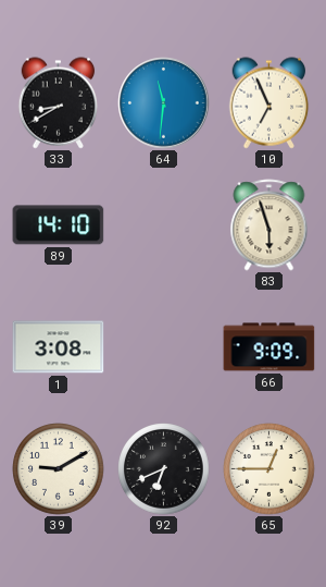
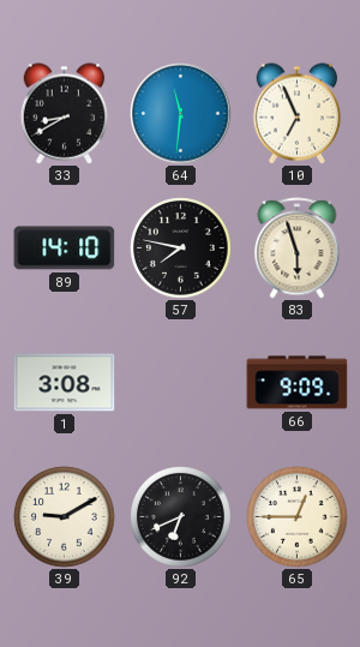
57: none -> 7:47
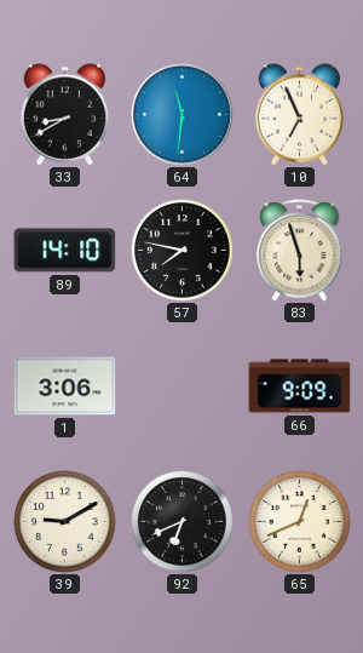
1: 3:08 -> 3:06
65: 12:45 -> 12:41
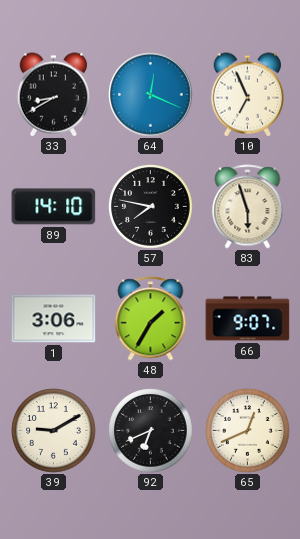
64: 11:31 -> 12:19
48: none -> 1:35
66: 9:09 -> 9:07
